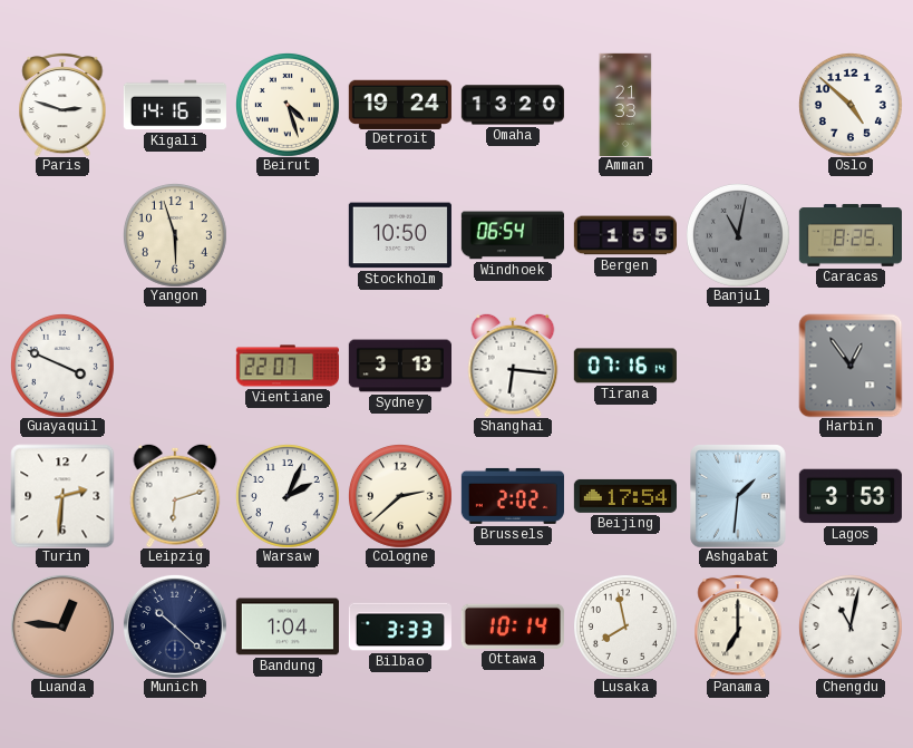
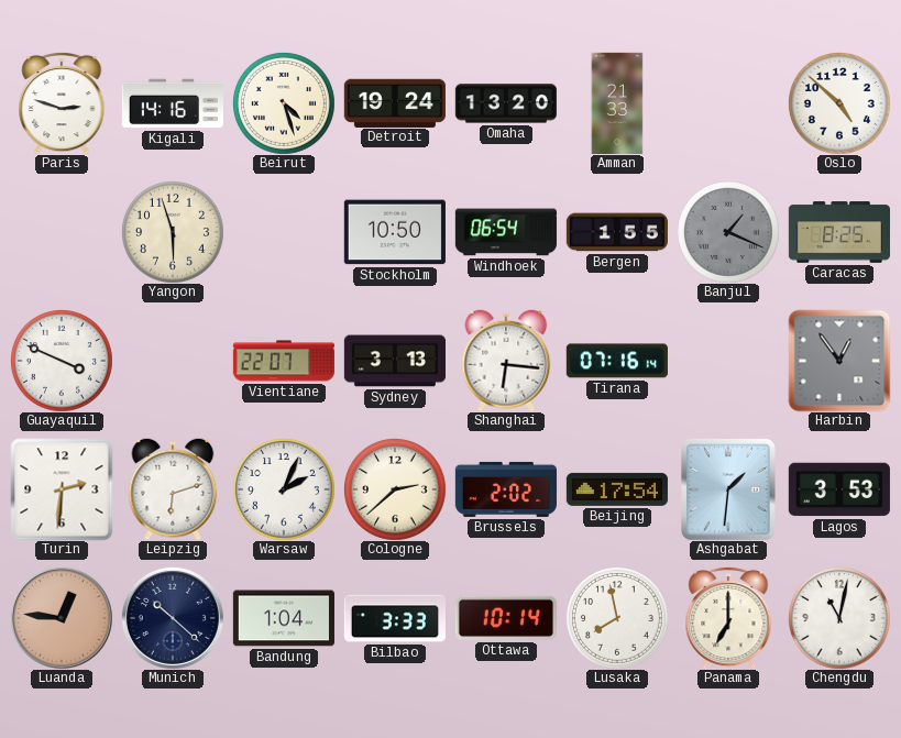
Banjul: 11:02 -> 1:19
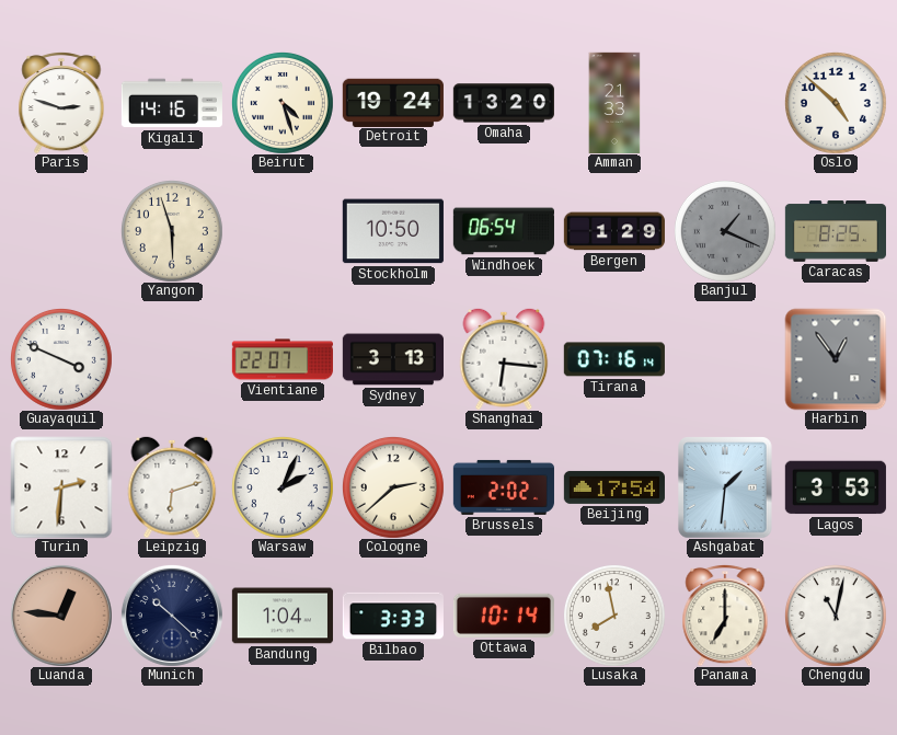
Bergen: 1:55 -> 1:29
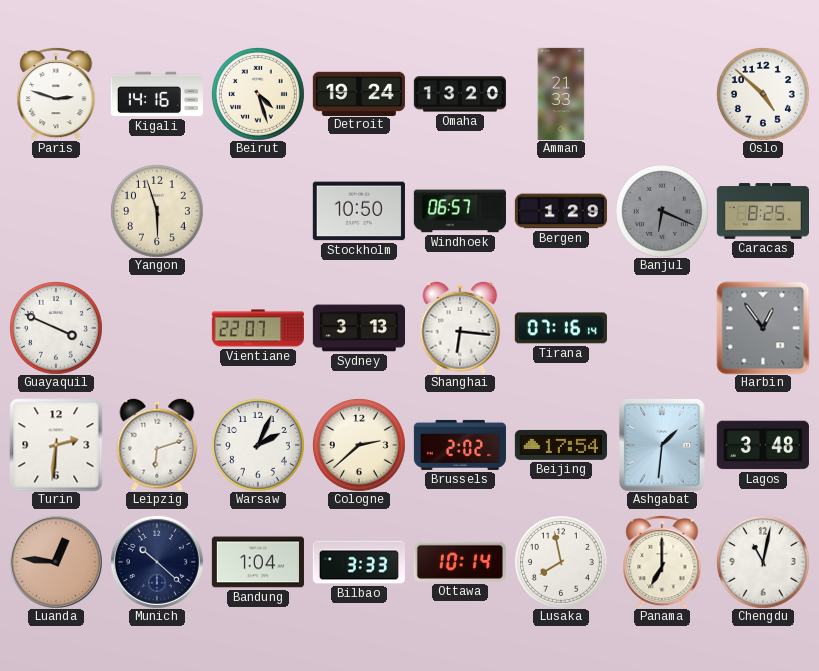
Windhoek: 06:54 -> 06:57
Banjul: 1:19 -> 6:19
Lagos: 3:53 -> 3:48
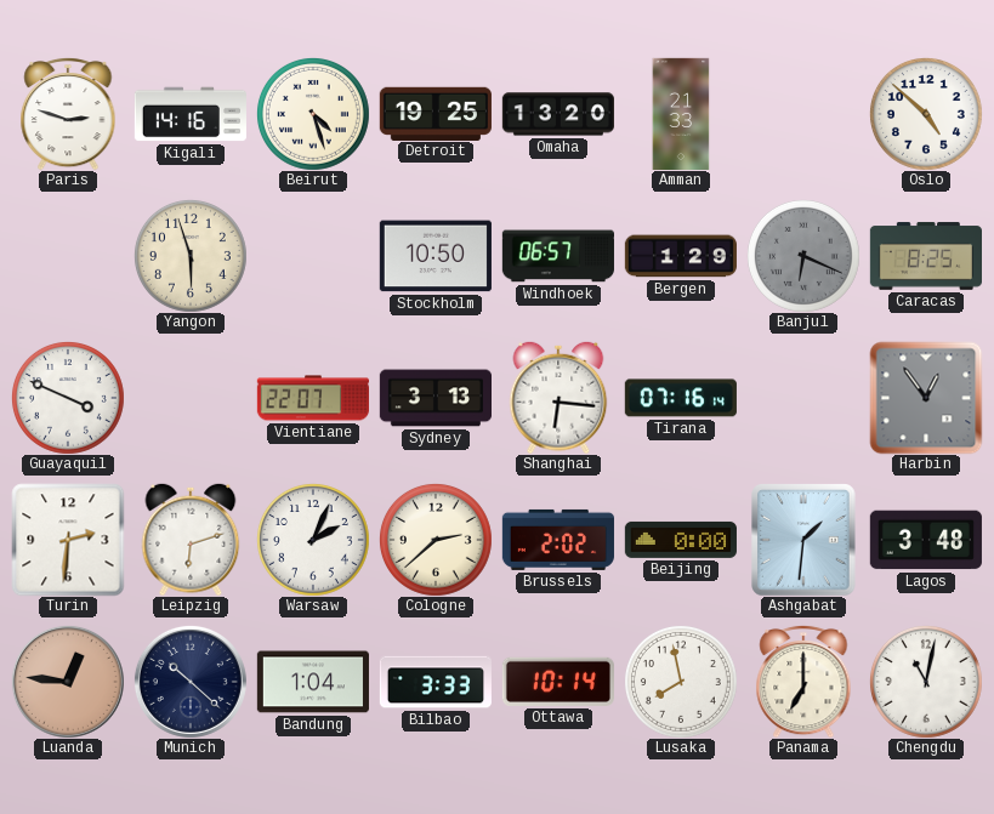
Detroit: 19:24 -> 19:25
Beijing: 17:54 -> 0:00
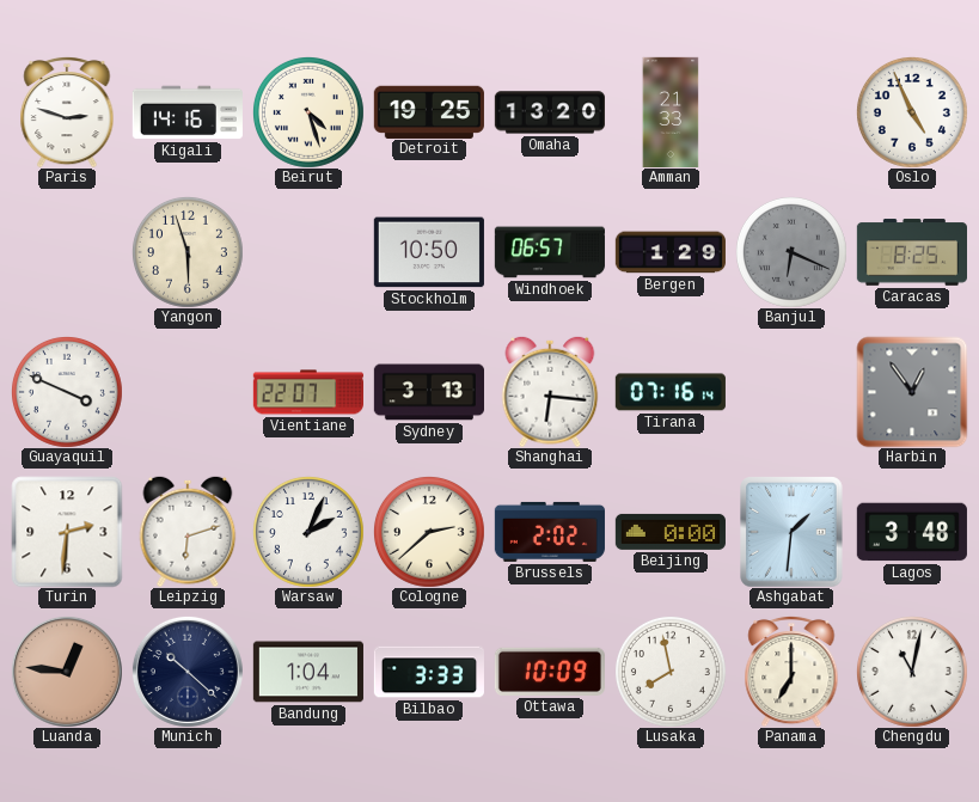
Oslo: 4:52 -> 4:56
Ottawa: 10:14 -> 10:09
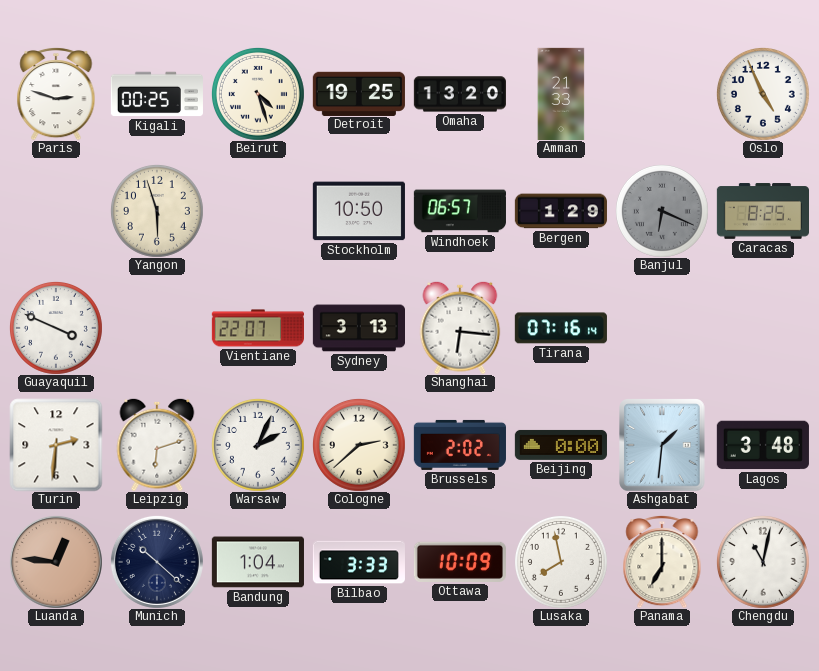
Kigali: 14:16 -> 00:25
Harbin: 12:54 -> none
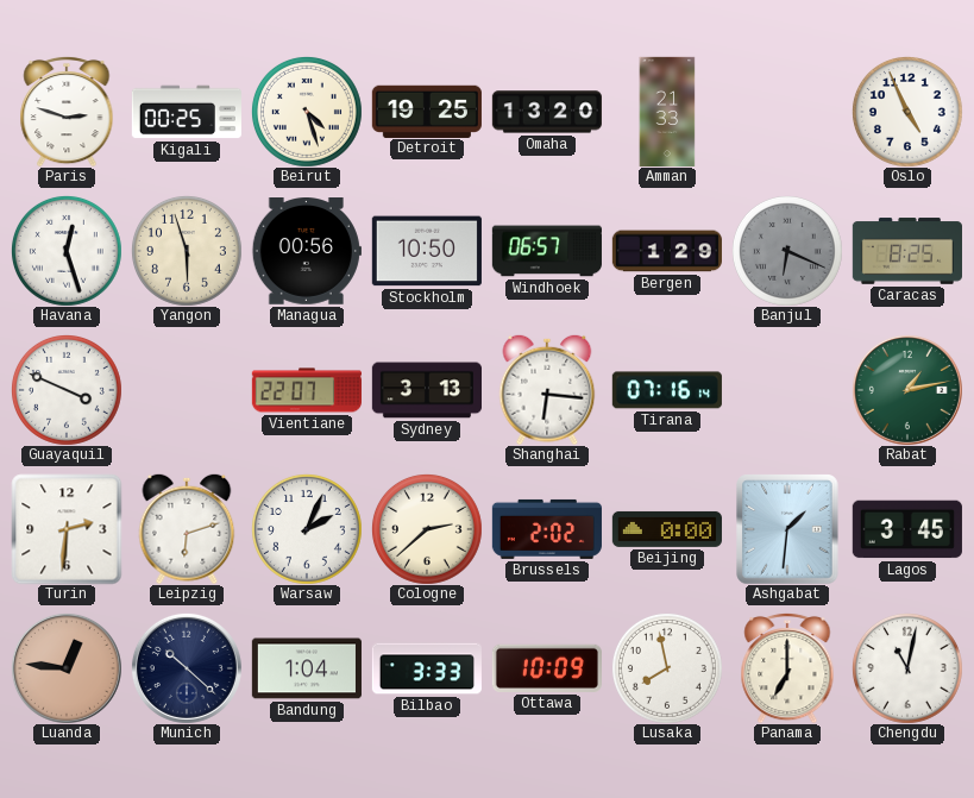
Havana: none -> 12:27
Managua: none -> 00:56
Rabat: none -> 1:13
Lagos: 3:48 -> 3:45
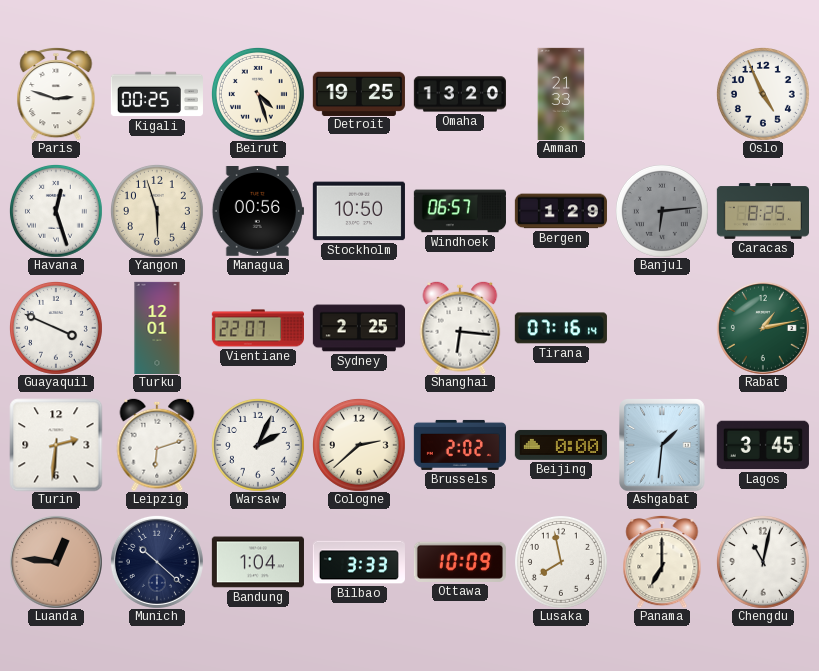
Banjul: 6:19 -> 6:14
Turku: none -> 12:01
Sydney: 3:13 -> 2:25
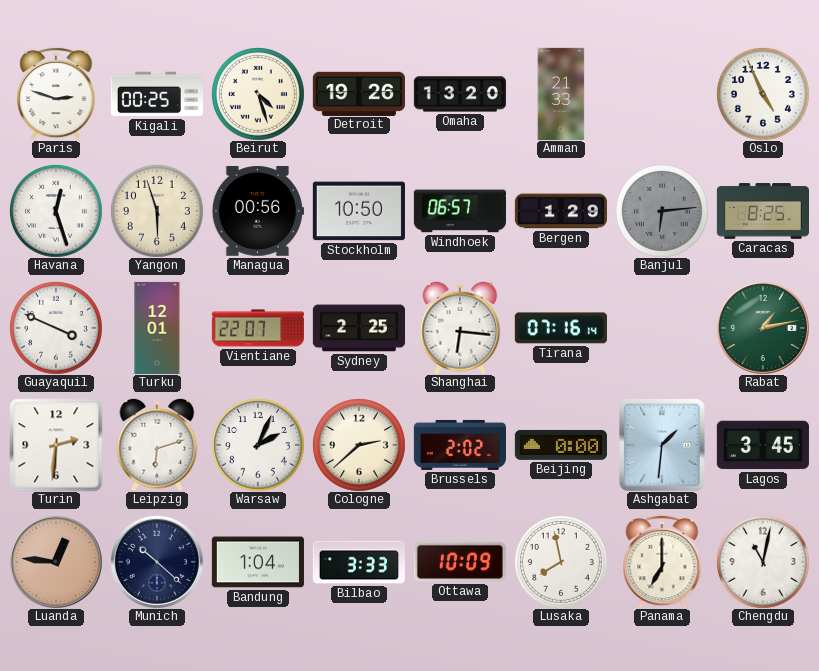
Detroit: 19:25 -> 19:26
